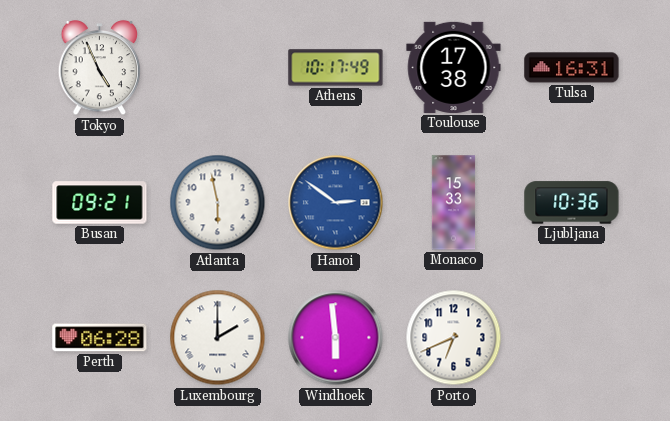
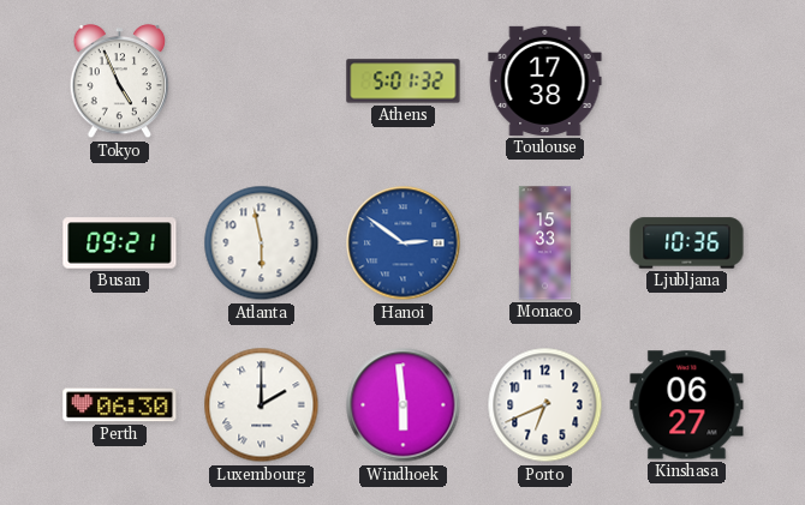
Athens: 10:17 -> 5:01
Tulsa: 16:31 -> none
Perth: 06:28 -> 06:30
Kinshasa: none -> 06:27
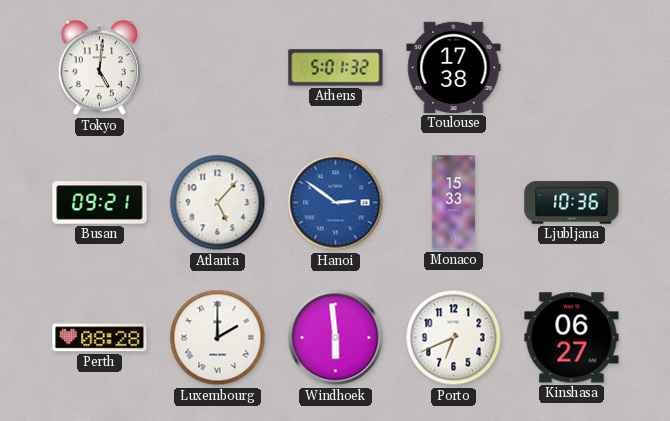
Tokyo: 4:56 -> 5:01
Atlanta: 5:58 -> 5:07
Perth: 06:30 -> 08:28
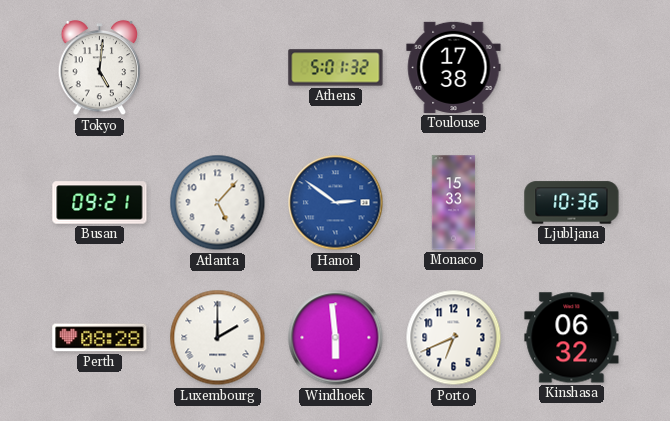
Kinshasa: 06:27 -> 06:32
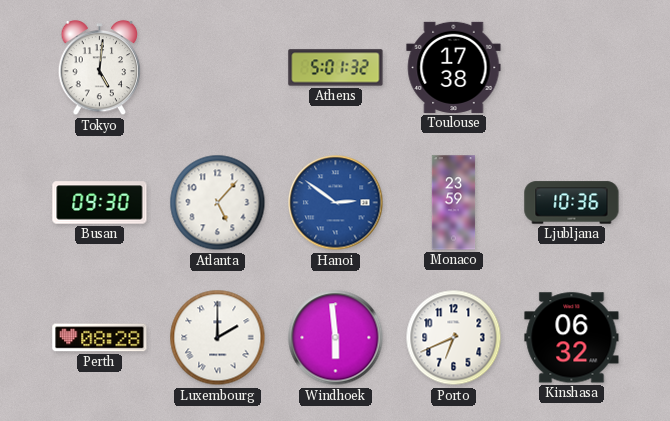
Busan: 09:21 -> 09:30
Monaco: 15:33 -> 23:59
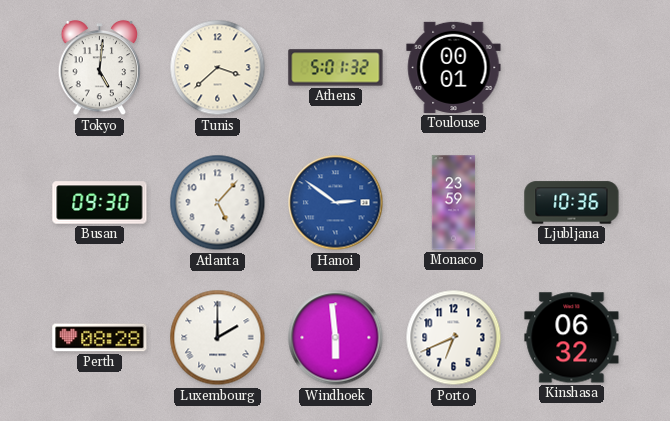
Tunis: none -> 3:38
Toulouse: 17:38 -> 00:01
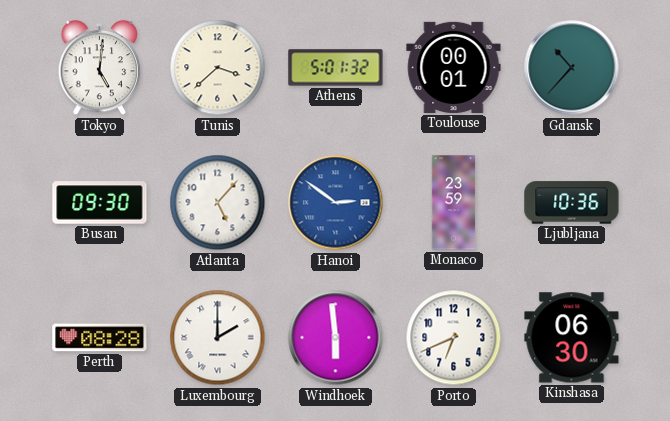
Gdansk: none -> 10:37
Kinshasa: 06:32 -> 06:30
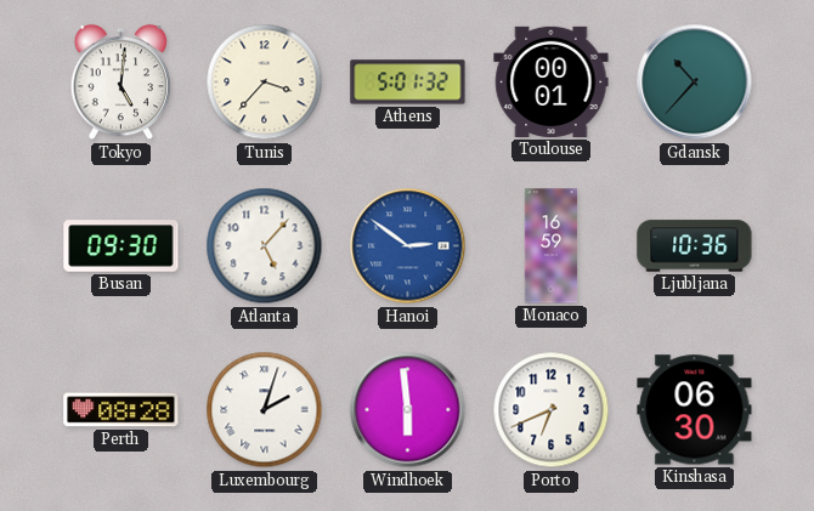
Tunis: 3:38 -> 3:37
Monaco: 23:59 -> 16:59
Luxembourg: 2:00 -> 2:03
